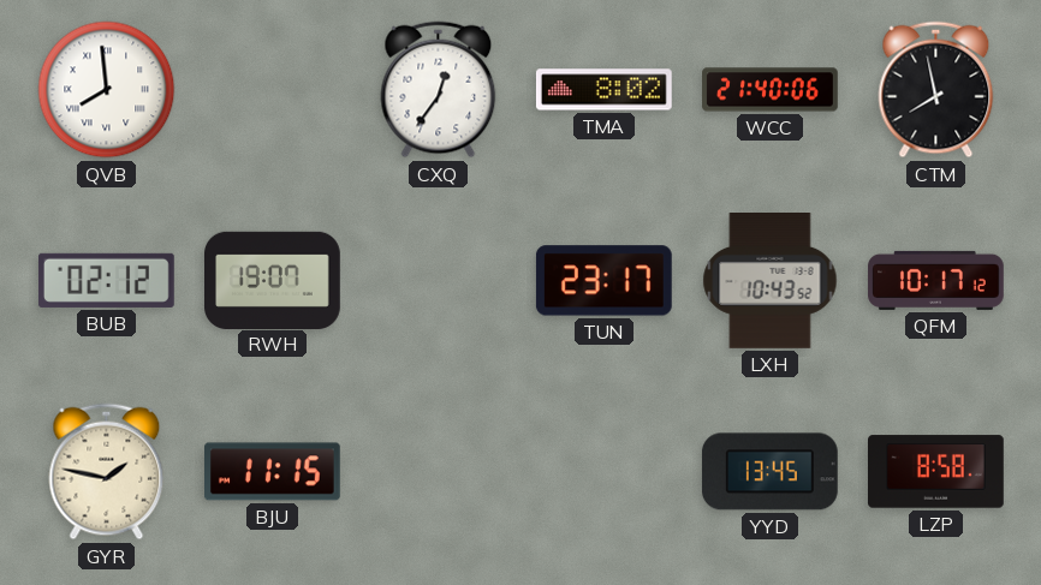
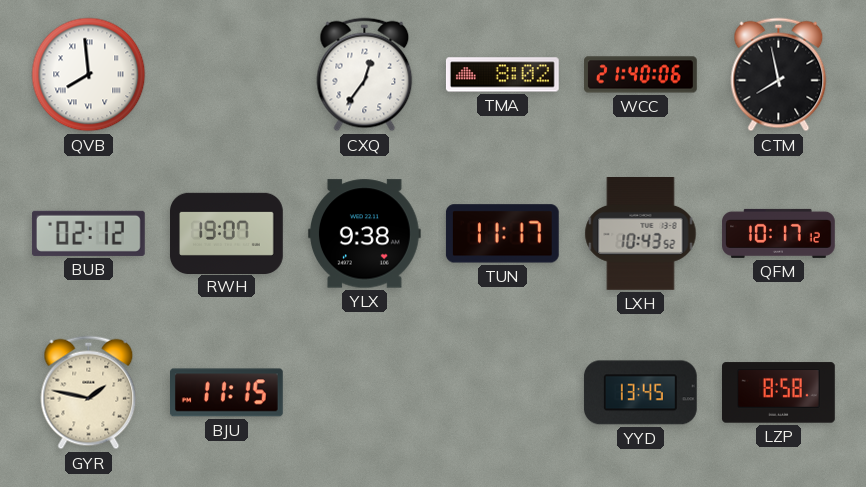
YLX: none -> 9:38
TUN: 23:17 -> 11:17
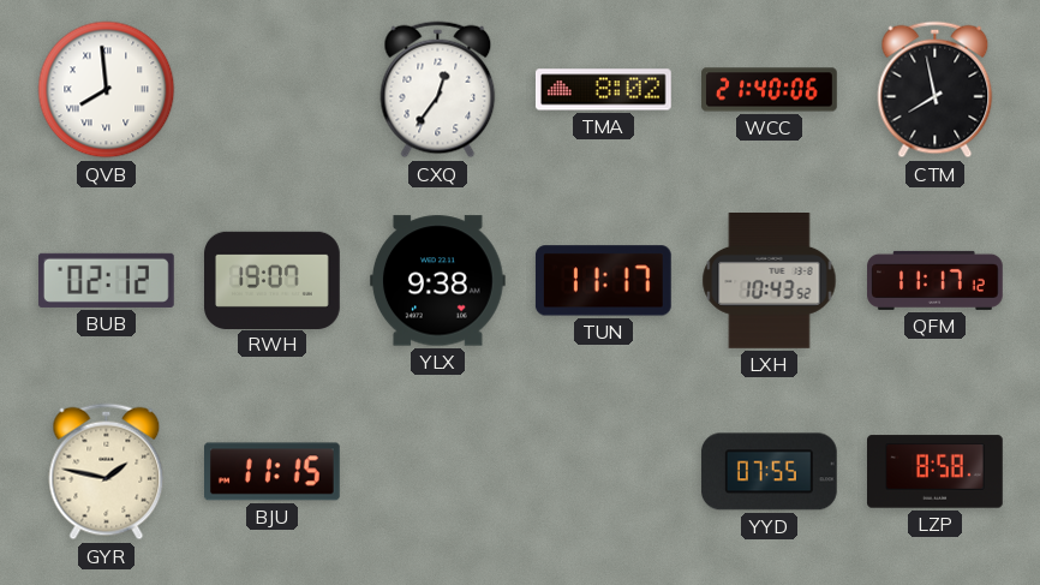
QFM: 10:17 -> 11:17
YYD: 13:45 -> 07:55
